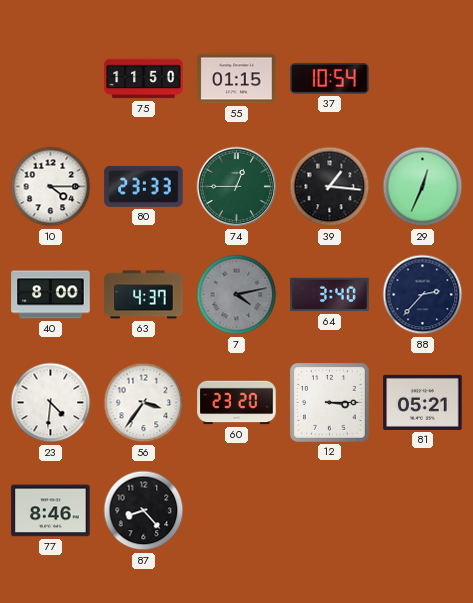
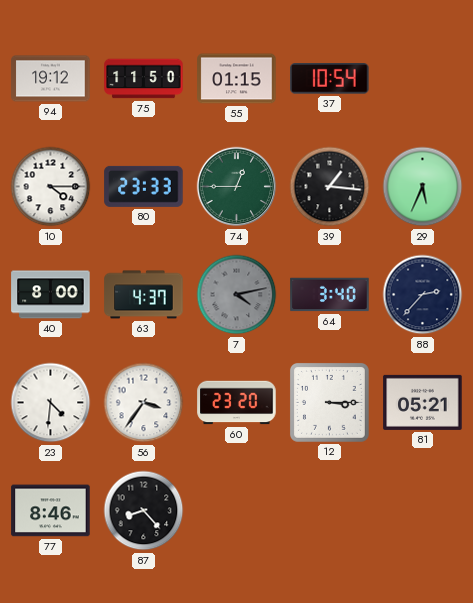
94: none -> 19:12
29: 12:34 -> 5:34
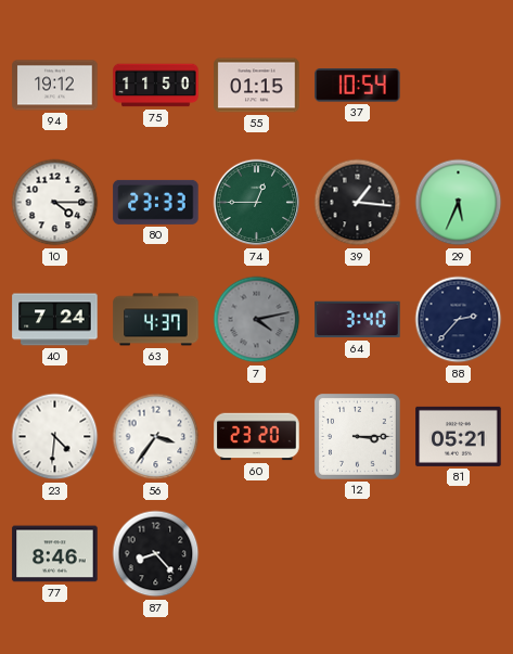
40: 8:00 -> 7:24
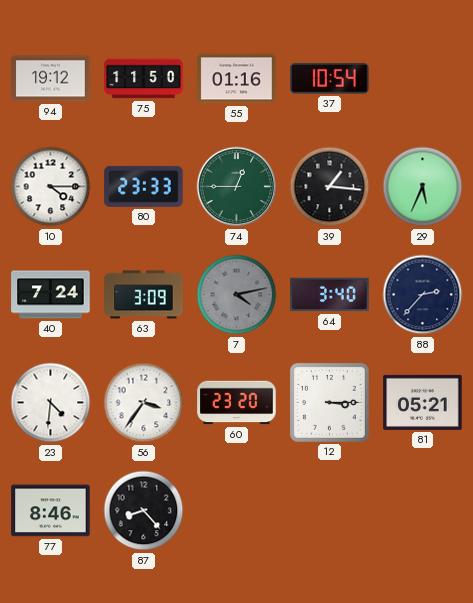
55: 01:15 -> 01:16
63: 4:37 -> 3:09
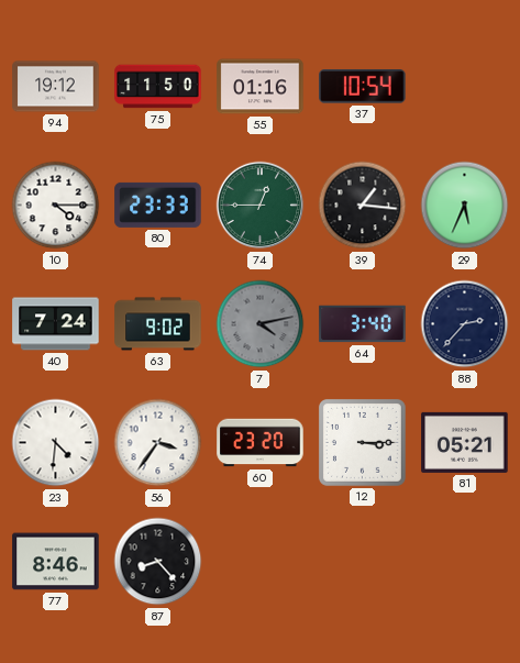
63: 3:09 -> 9:02
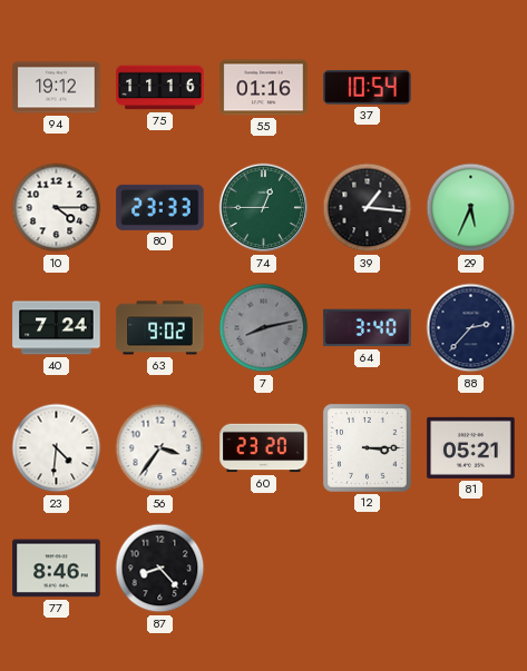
75: 11:50 -> 11:16
7: 4:13 -> 8:13
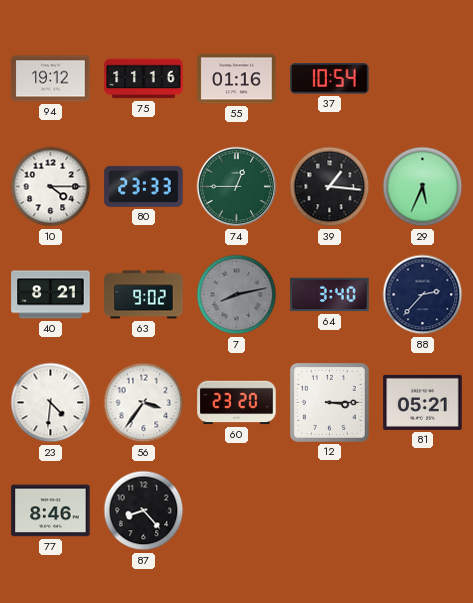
40: 7:24 -> 8:21
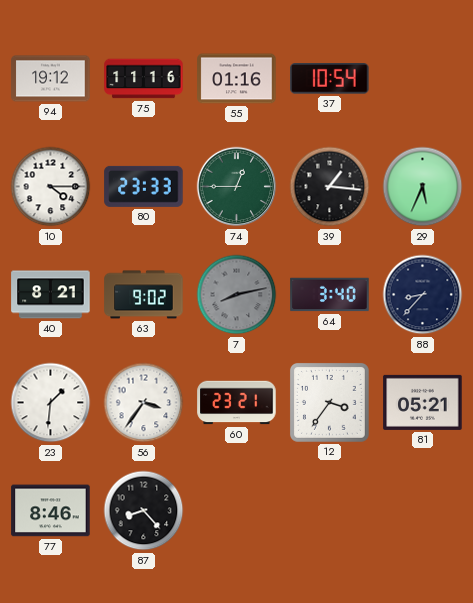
88: 2:37 -> 8:37
23: 4:31 -> 1:31
60: 23:20 -> 23:21
12: 3:15 -> 3:36
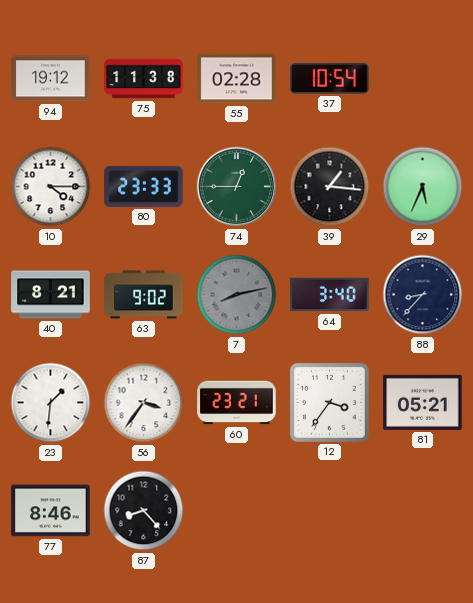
75: 11:16 -> 11:38
55: 01:16 -> 02:28
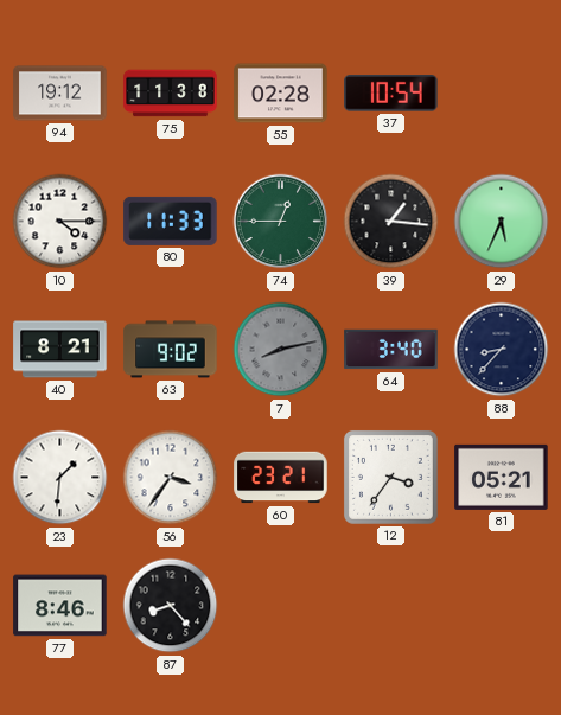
80: 23:33 -> 11:33
